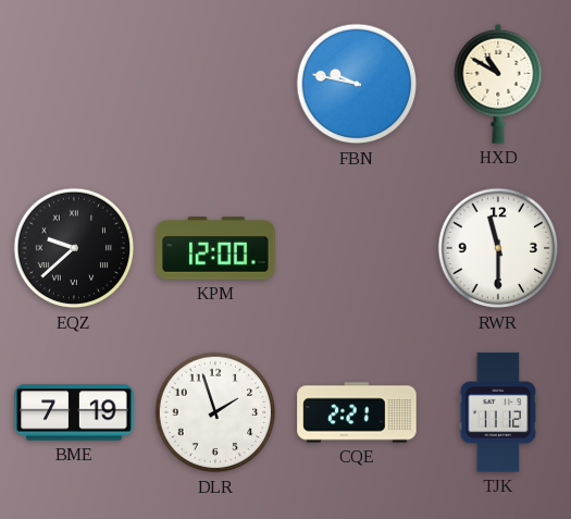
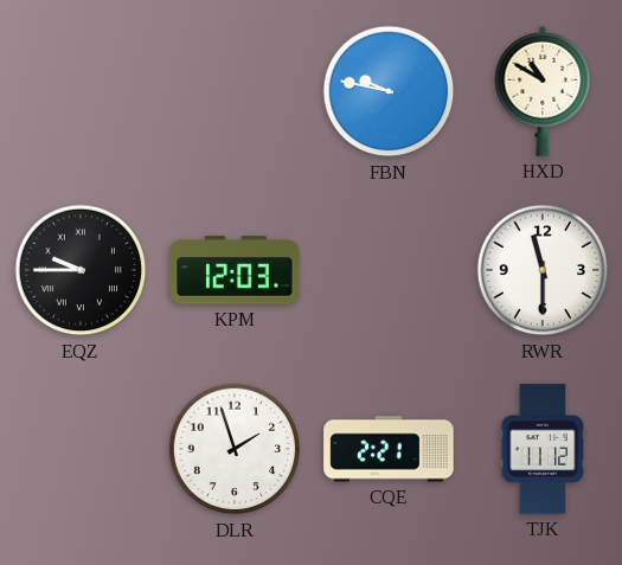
EQZ: 9:38 -> 9:45
KPM: 12:00 -> 12:03
BME: 7:19 -> none
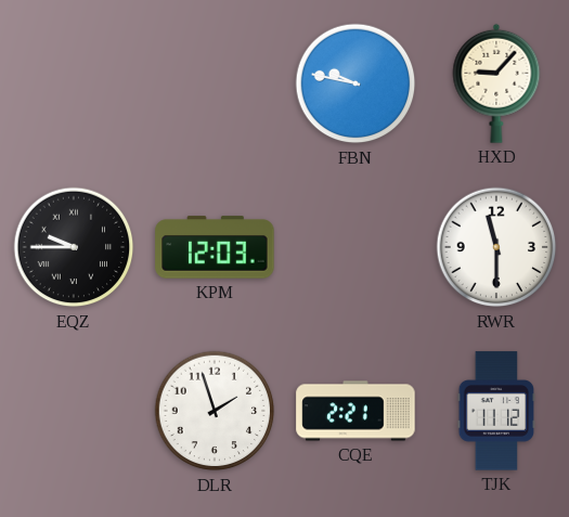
HXD: 10:50 -> 9:07
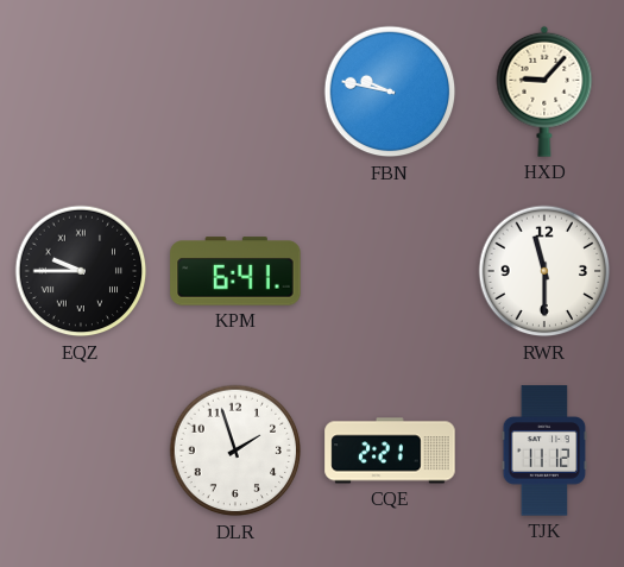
KPM: 12:03 -> 6:41
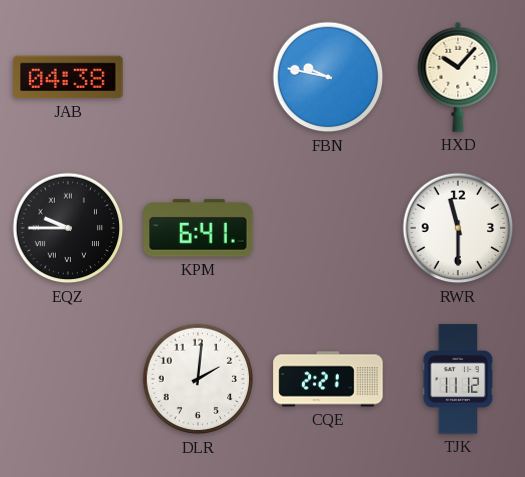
JAB: none -> 04:38
HXD: 9:07 -> 10:07
DLR: 1:57 -> 2:01
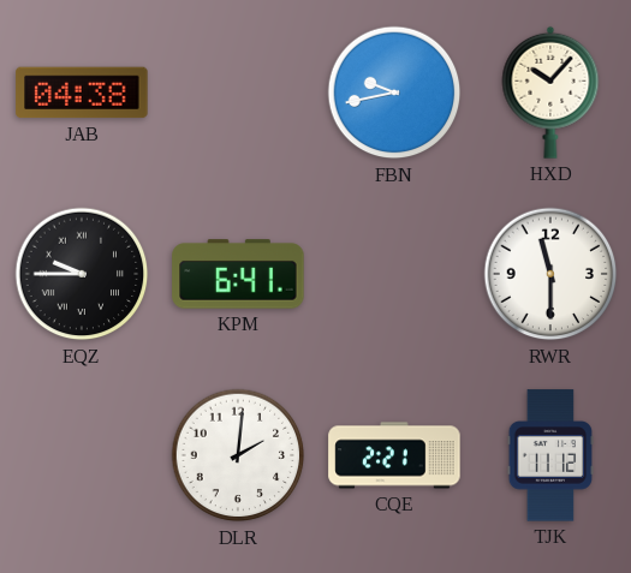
FBN: 9:47 -> 9:43
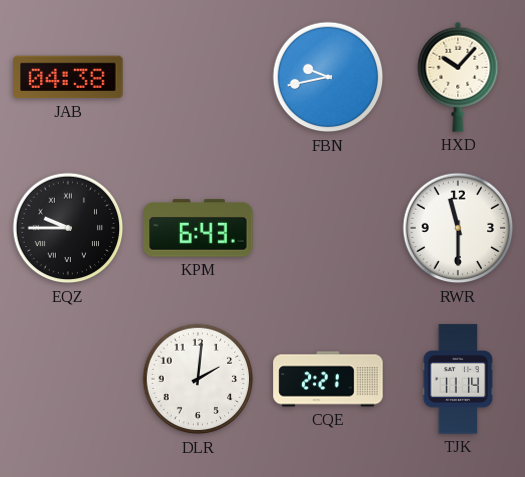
KPM: 6:41 -> 6:43
TJK: 11:12 -> 11:14
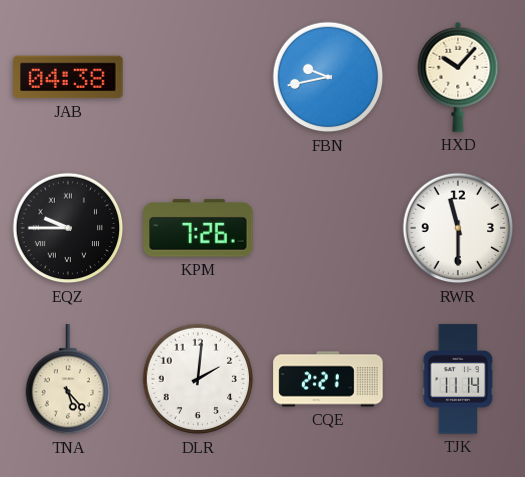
KPM: 6:43 -> 7:26
TNA: none -> 5:23
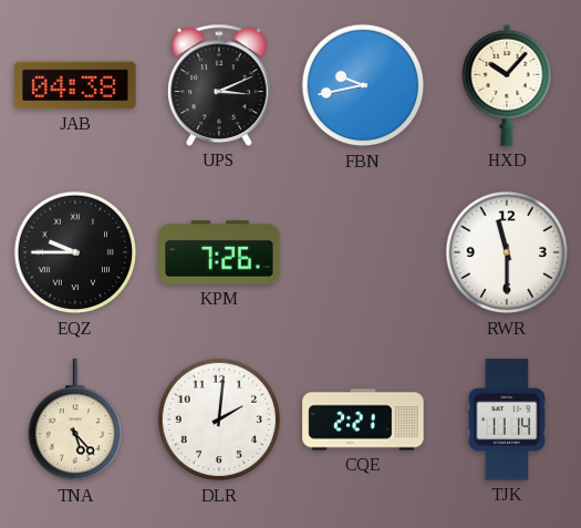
UPS: none -> 3:11
